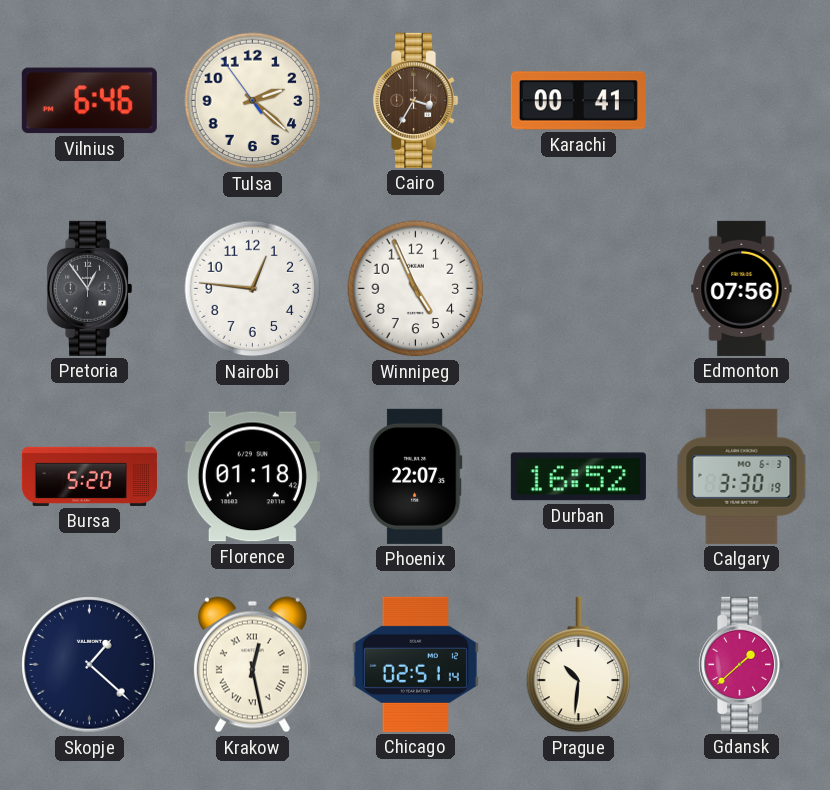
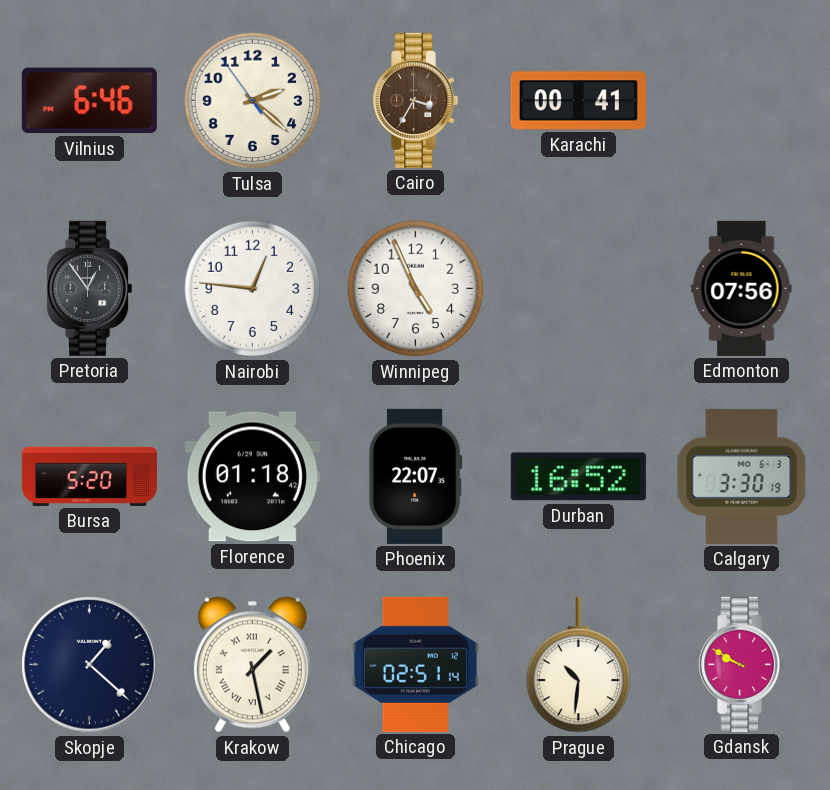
Krakow: 12:28 -> 1:28
Gdansk: 1:38 -> 9:50
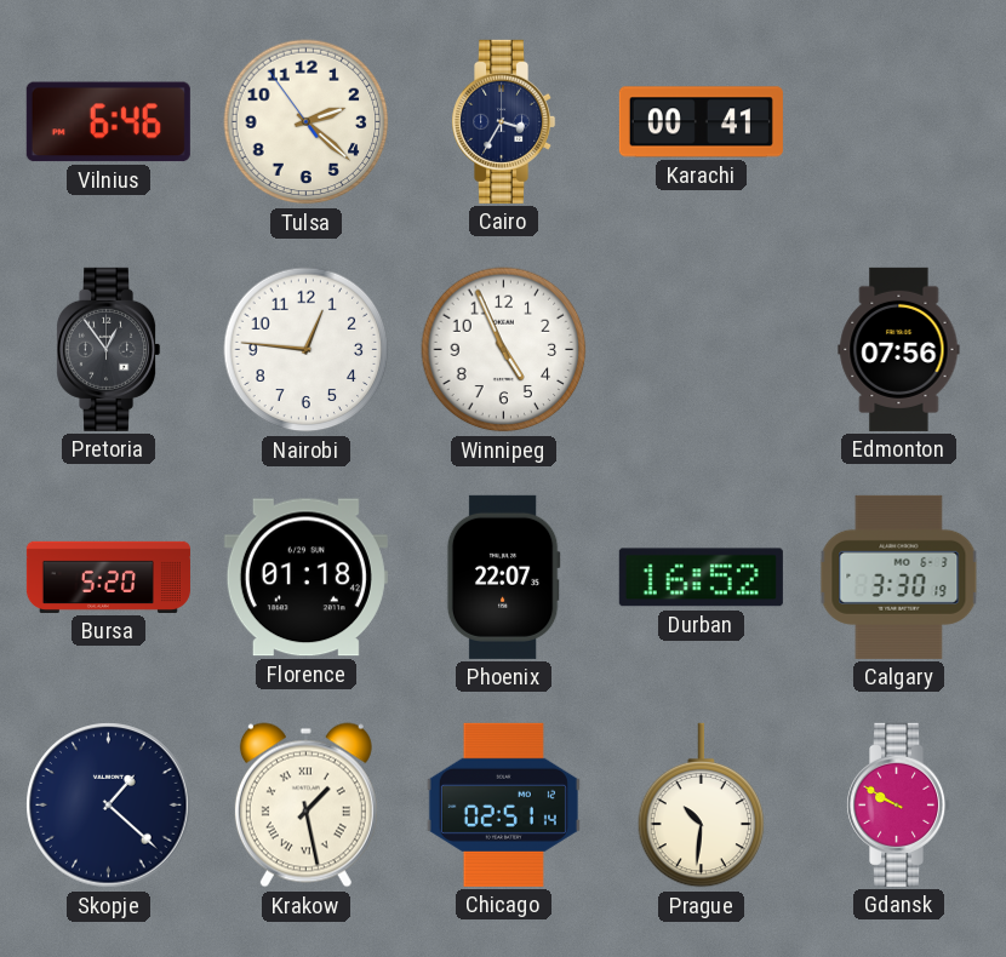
Cairo dial: brown -> navy
